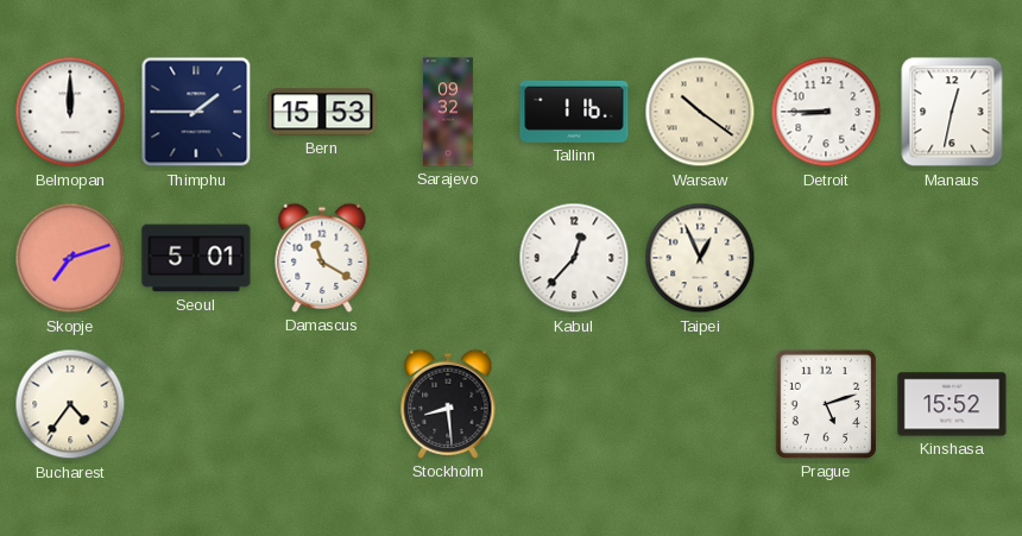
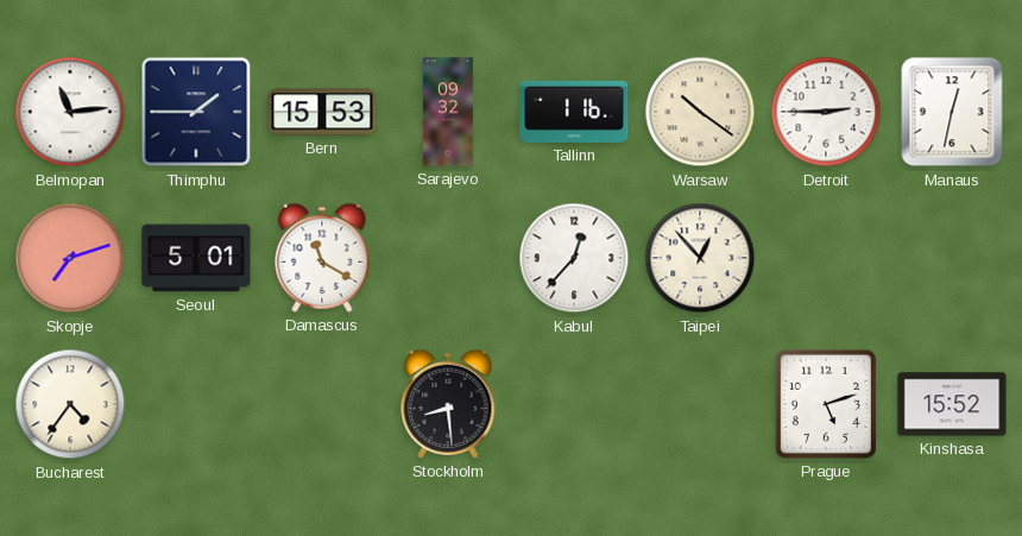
Belmopan: 12:00 -> 11:14
Detroit: 8:45 -> 2:45
Taipei: 12:56 -> 12:53
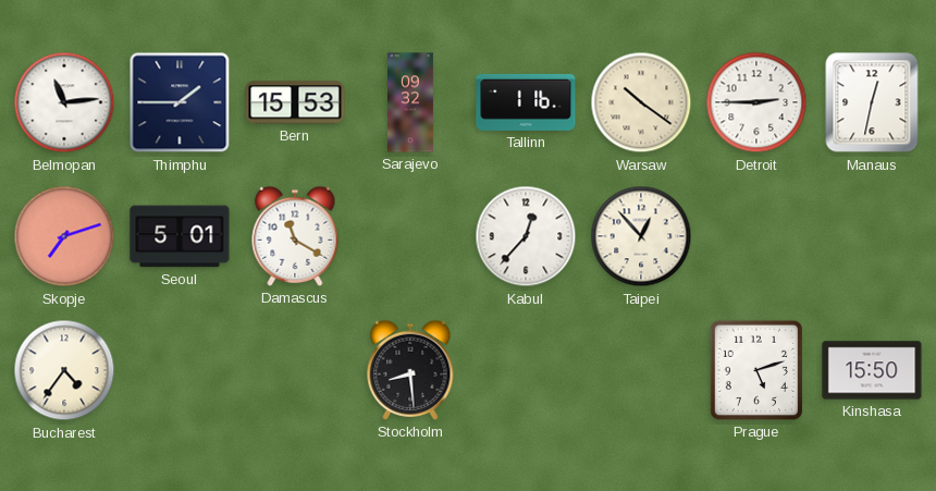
Kinshasa: 15:52 -> 15:50
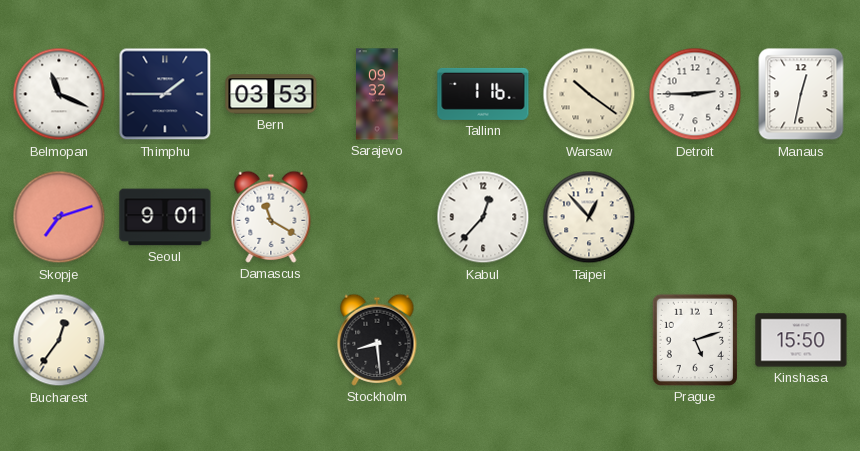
Belmopan: 11:14 -> 11:19
Bern: 15:53 -> 03:53
Seoul: 5:01 -> 9:01
Bucharest: 4:36 -> 12:36
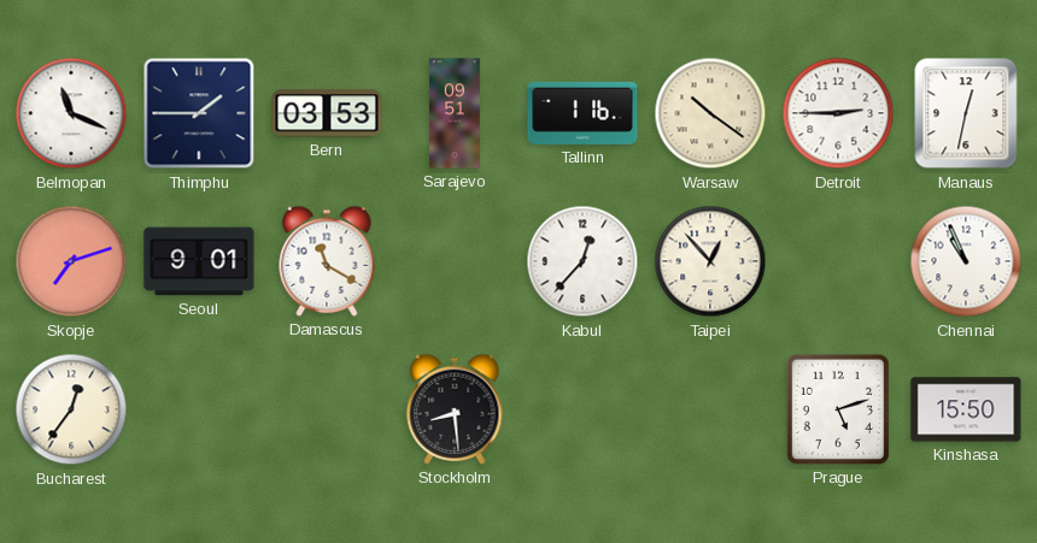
Sarajevo: 09:32 -> 09:51
Chennai: none -> 10:56
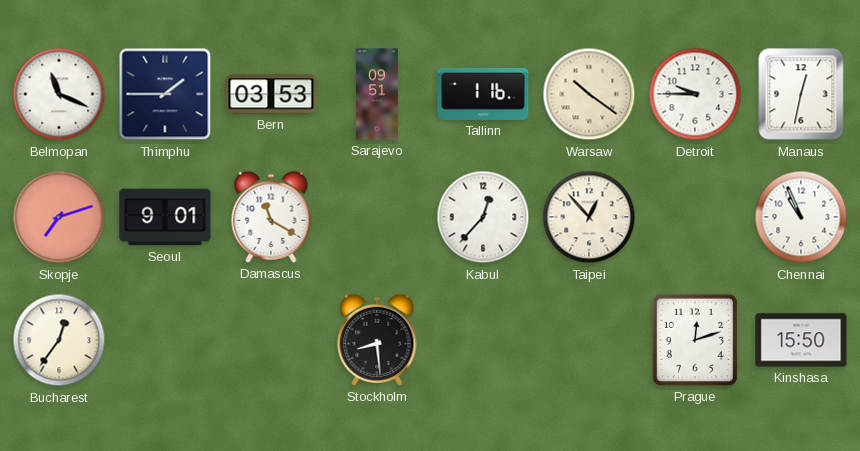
Detroit: 2:45 -> 9:45
Prague: 5:12 -> 12:12
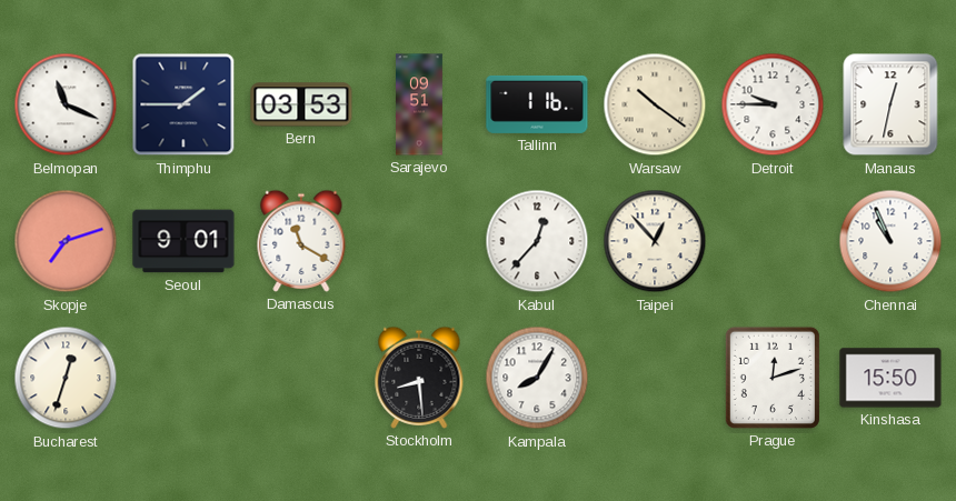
Bucharest: 12:36 -> 12:33
Kampala: none -> 8:05
